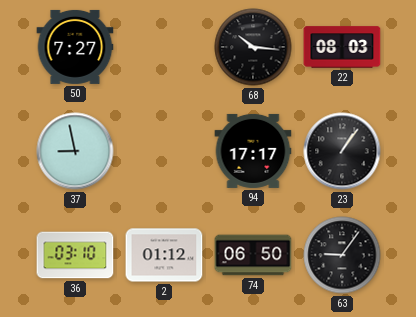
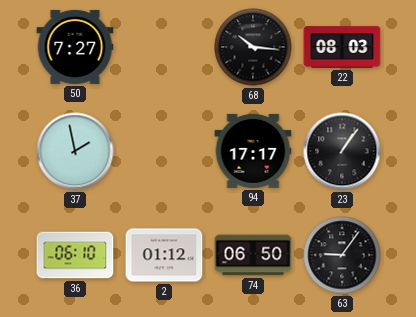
37: 8:58 -> 1:58
36: 03:10 -> 06:10
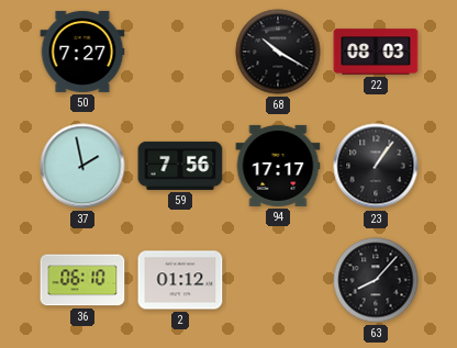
68: 10:16 -> 10:20
59: none -> 7:56
74: 06:50 -> none
63: 9:06 -> 8:07
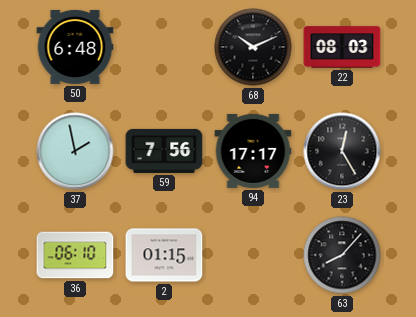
50: 7:27 -> 6:48
68: 10:20 -> 10:11
23: 1:06 -> 12:25
2: 01:12 -> 01:15
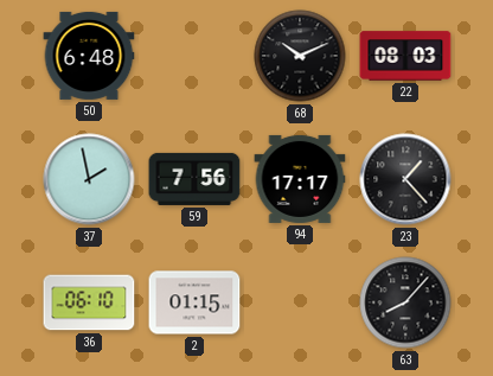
23: 12:25 -> 1:23
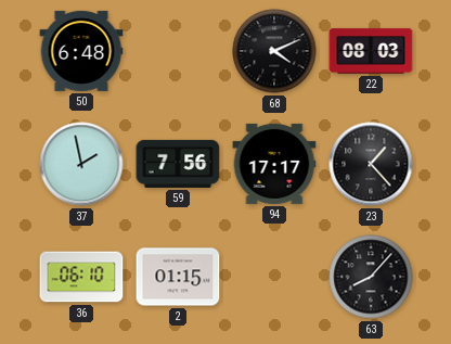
68: 10:11 -> 4:11
